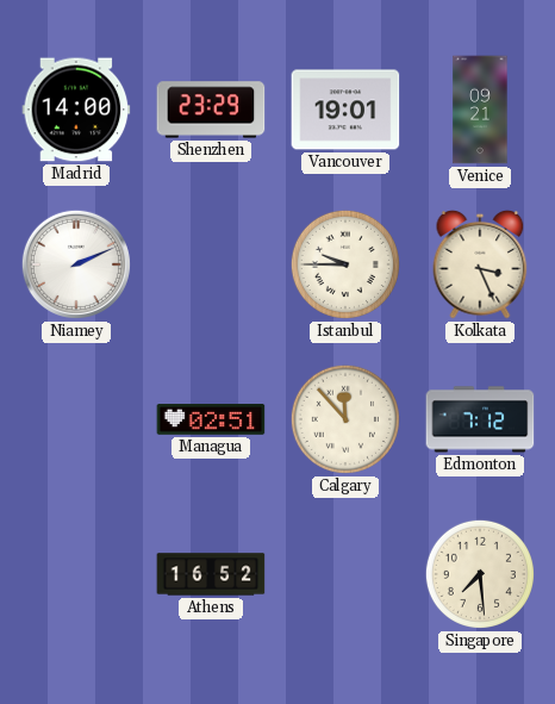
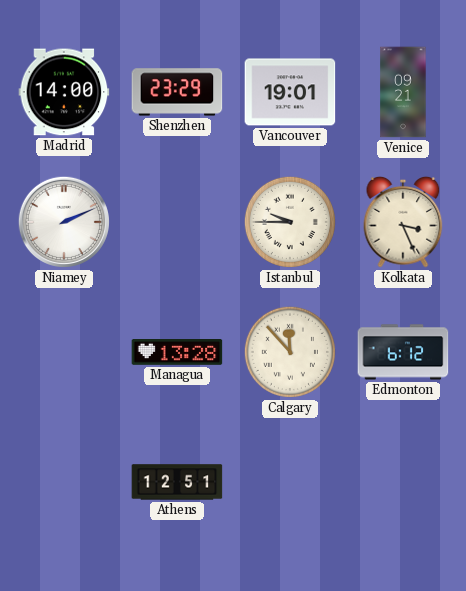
Managua: 02:51 -> 13:28
Edmonton: 7:12 -> 6:12
Athens: 16:52 -> 12:51
Singapore: 7:29 -> none
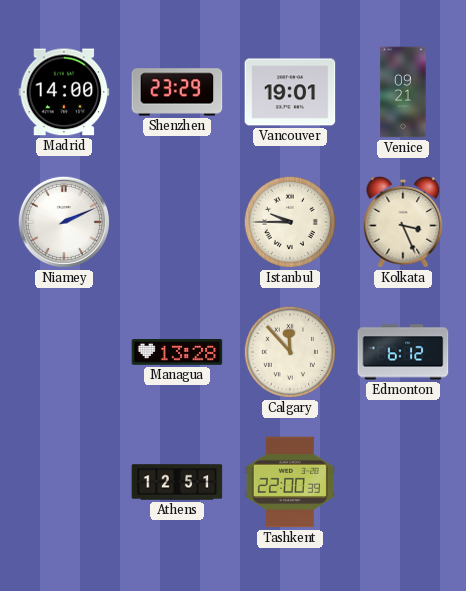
Tashkent: none -> 22:00
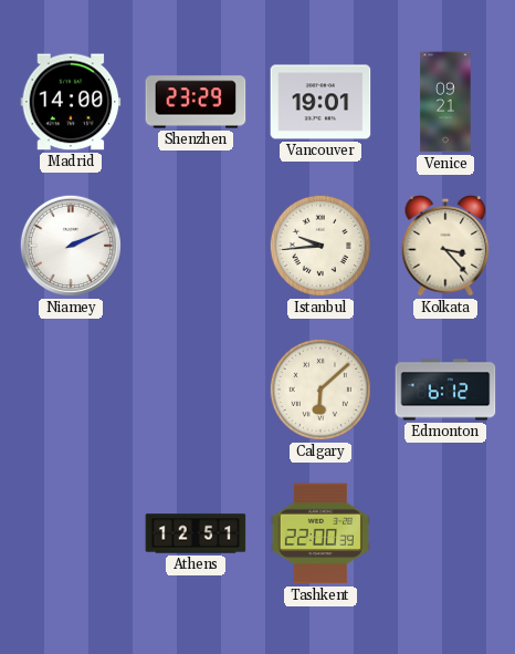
Istanbul: 9:45 -> 9:44
Kolkata: 3:26 -> 3:23
Managua: 13:28 -> none
Calgary: 11:53 -> 6:08
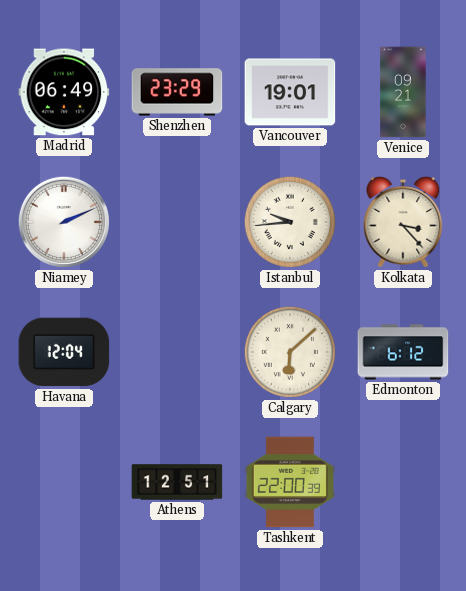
Madrid: 14:00 -> 06:49
Havana: none -> 12:04
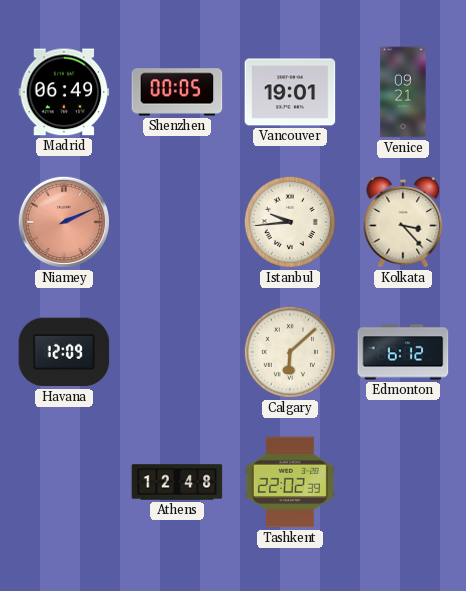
Shenzhen: 23:29 -> 00:05
Niamey dial: white -> salmon
Havana: 12:04 -> 12:09
Athens: 12:51 -> 12:48
Tashkent: 22:00 -> 22:02
